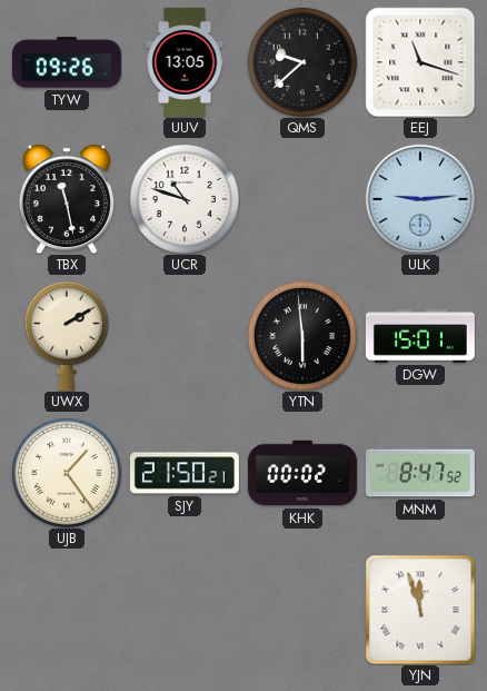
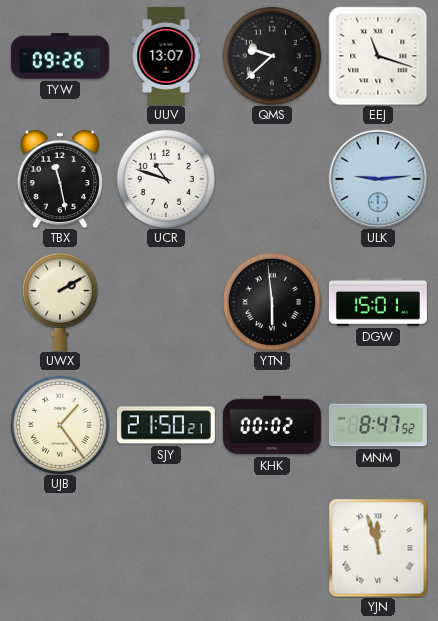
UUV: 13:05 -> 13:07
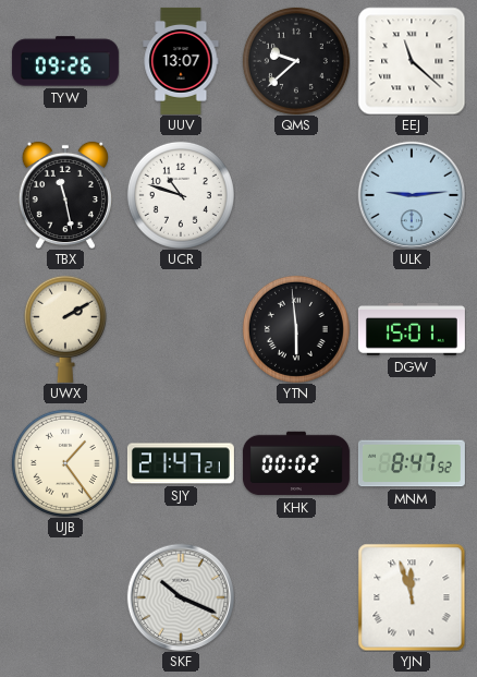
EEJ: 11:18 -> 11:22
SJY: 21:50 -> 21:47
SKF: none -> 10:19
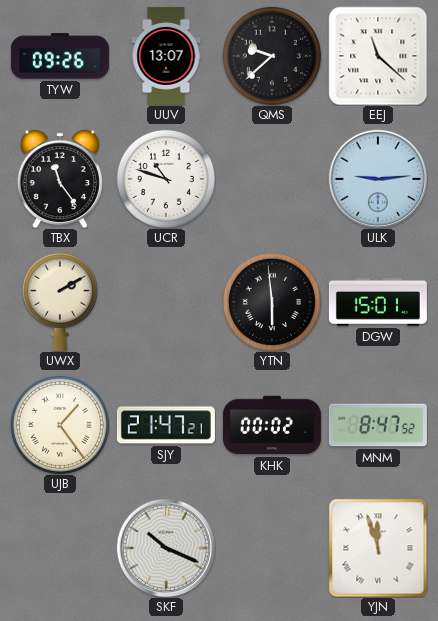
TBX: 11:28 -> 11:24
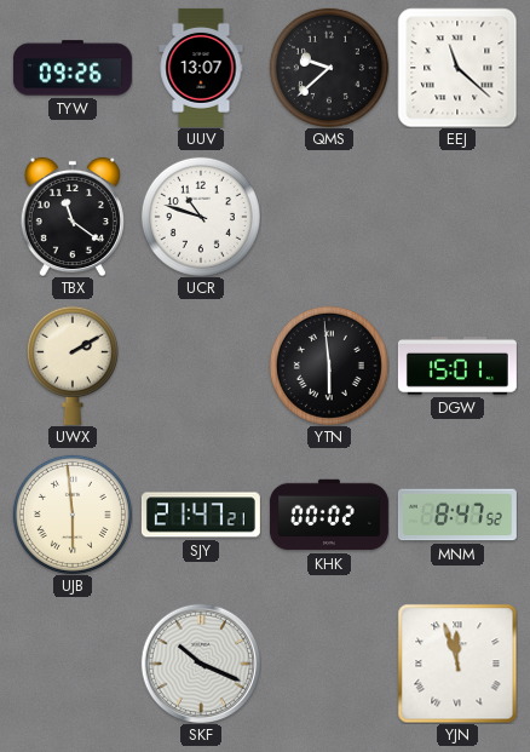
TBX: 11:24 -> 11:21
ULK: 9:14 -> none
UJB: 1:24 -> 5:59
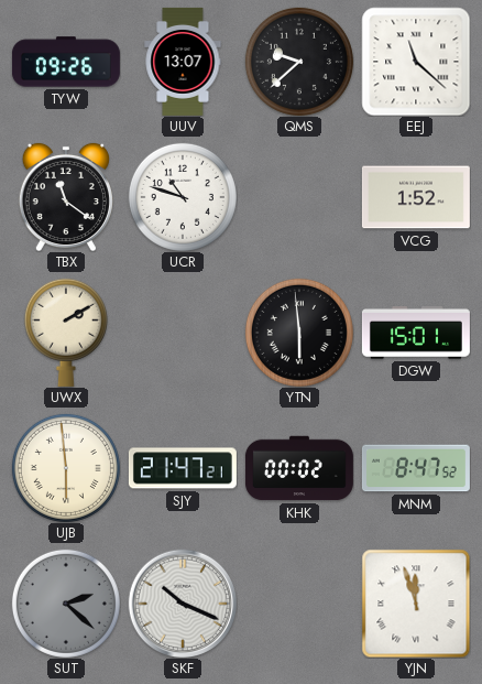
VCG: none -> 1:52
SUT: none -> 2:22
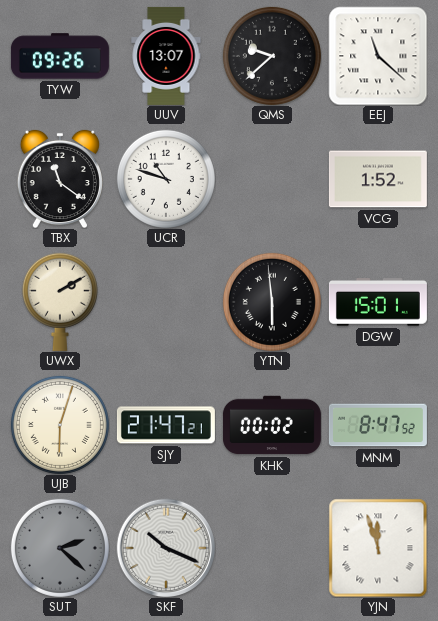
UJB: 5:59 -> 6:03
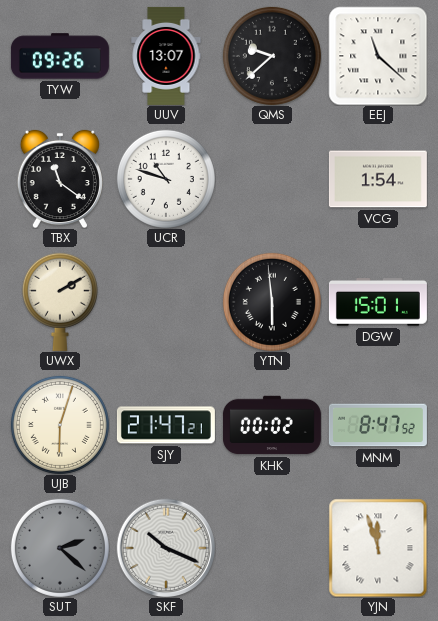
VCG: 1:52 -> 1:54
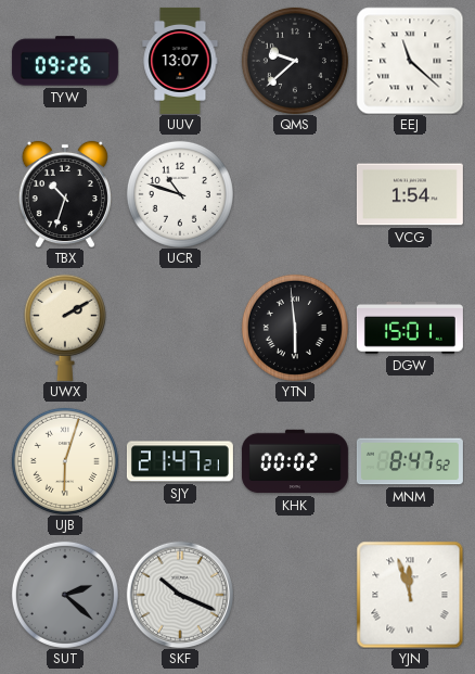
TBX: 11:21 -> 10:33
